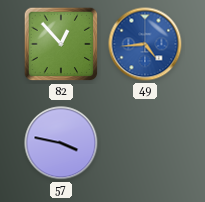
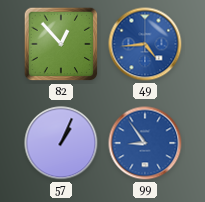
57: 3:47 -> 1:04
99: none -> 8:54
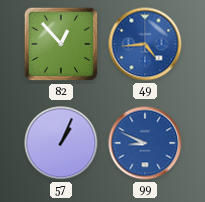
99: 8:54 -> 8:49
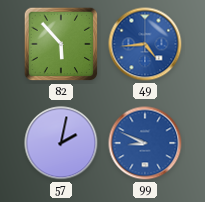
82: 12:53 -> 5:53
57: 1:04 -> 2:02
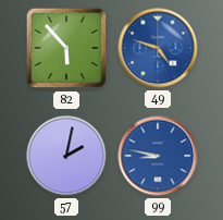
49: 4:44 -> 4:48
99: 8:49 -> 8:47
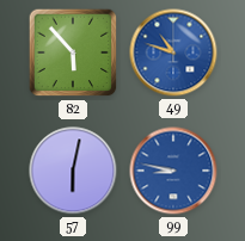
49: 4:48 -> 10:48
57: 2:02 -> 6:02
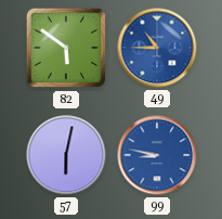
82: 5:53 -> 5:51
49: 10:48 -> 10:45
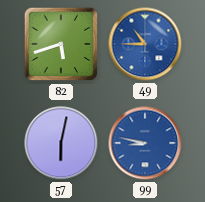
82: 5:51 -> 5:42
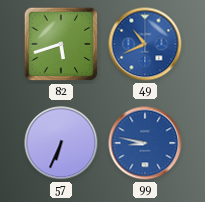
49: 10:45 -> 10:41
57: 6:02 -> 6:34
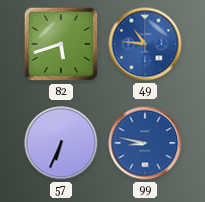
49: 10:41 -> 10:46
